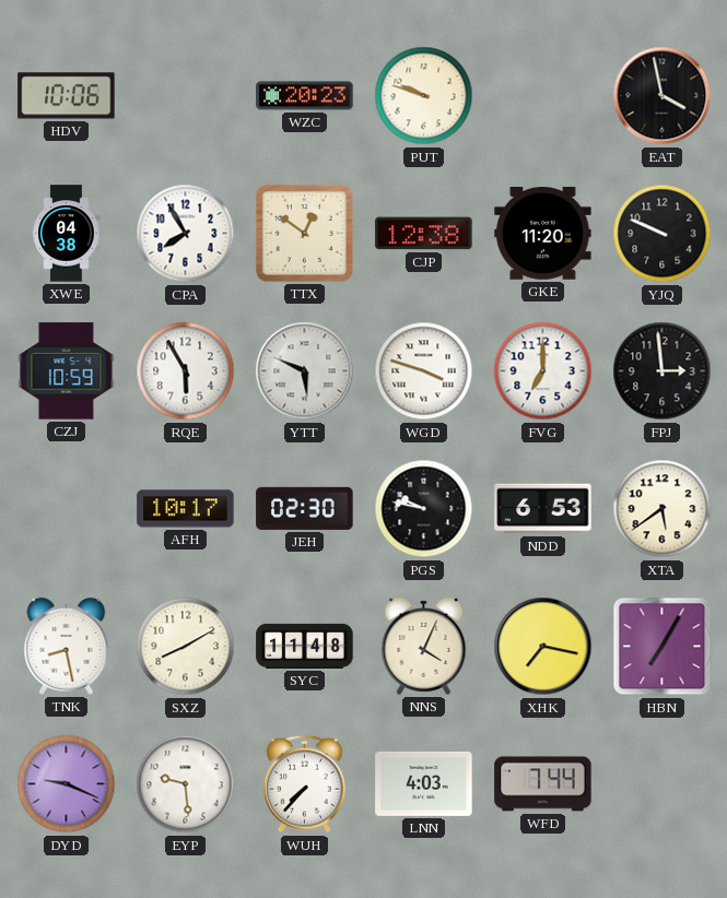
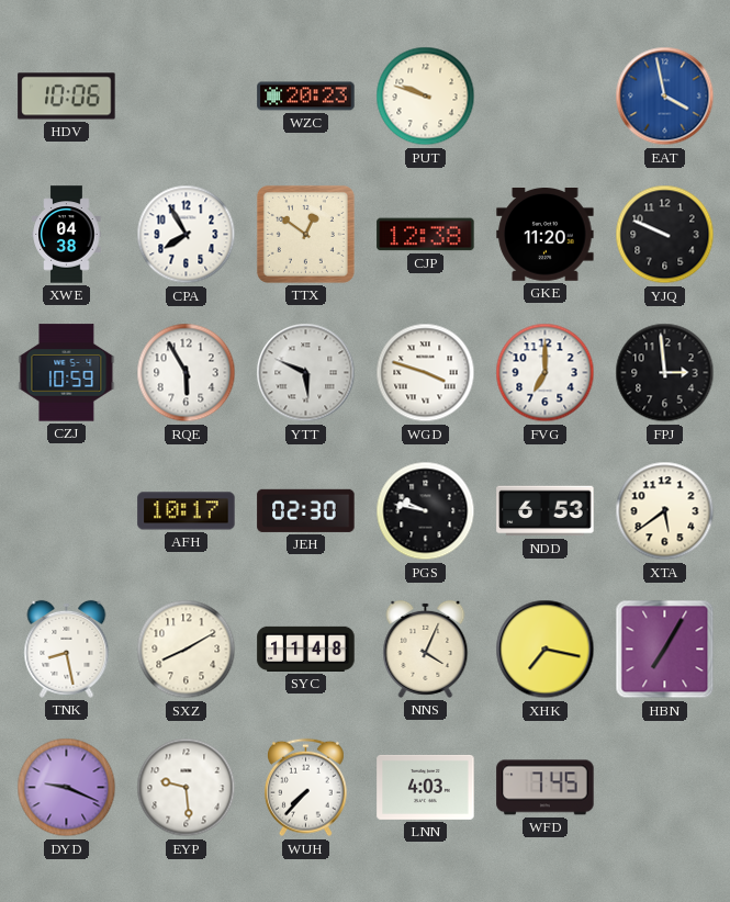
EAT dial: black -> blue
WFD: 7:44 -> 7:45
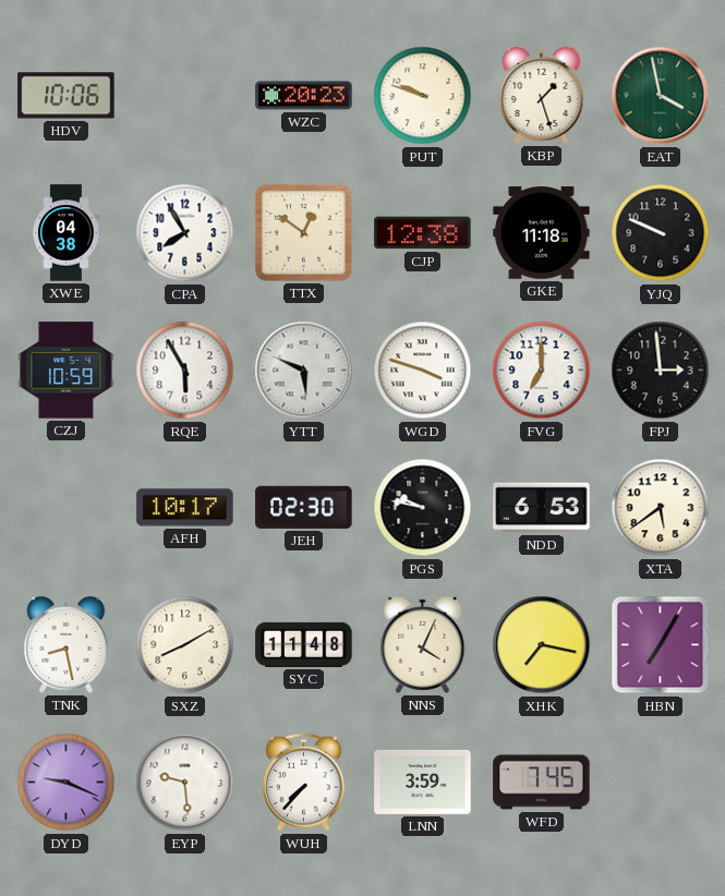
KBP: none -> 1:27
EAT dial: blue -> green
GKE: 11:20 -> 11:18
LNN: 4:03 -> 3:59
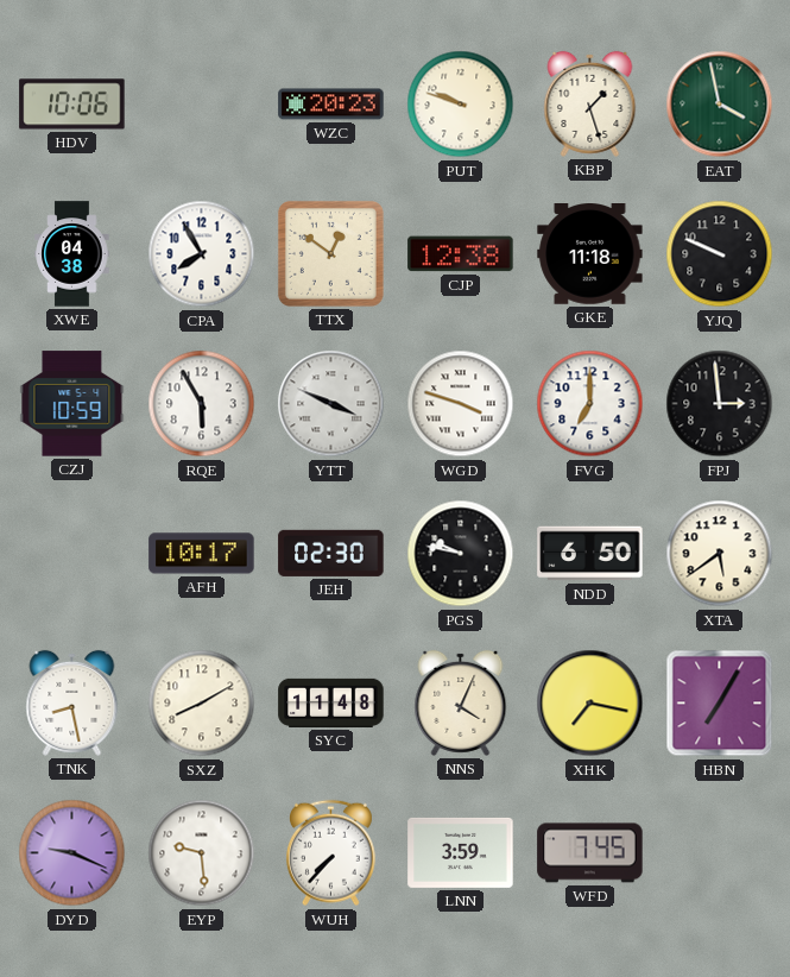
YTT: 5:49 -> 3:49
NDD: 6:53 -> 6:50
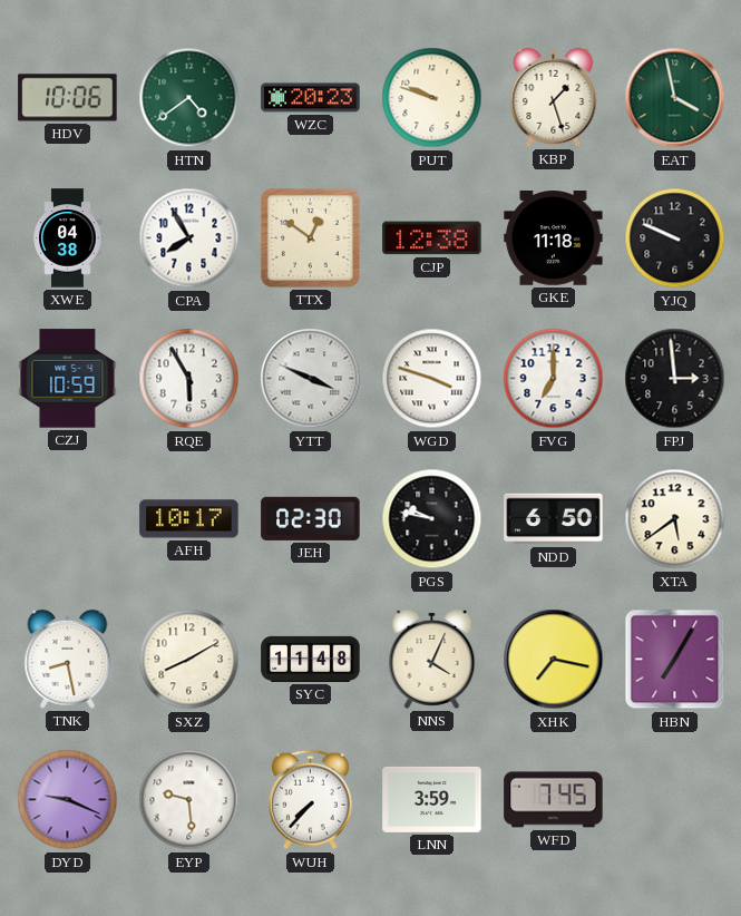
HTN: none -> 4:39
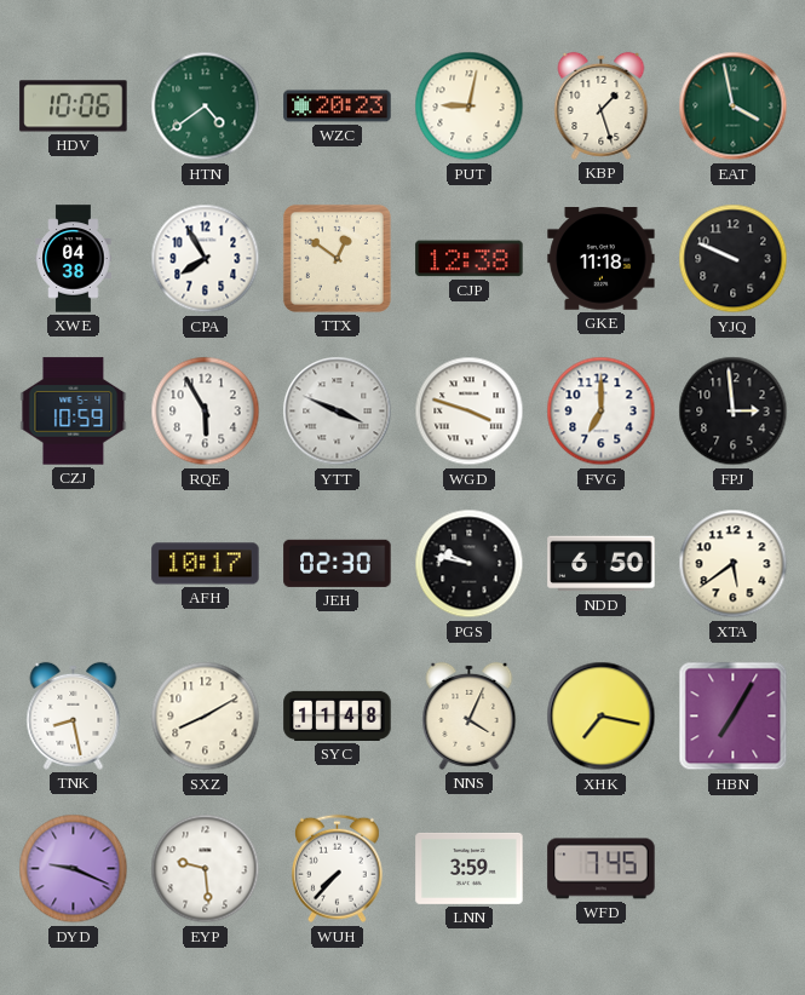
PUT: 9:48 -> 9:02
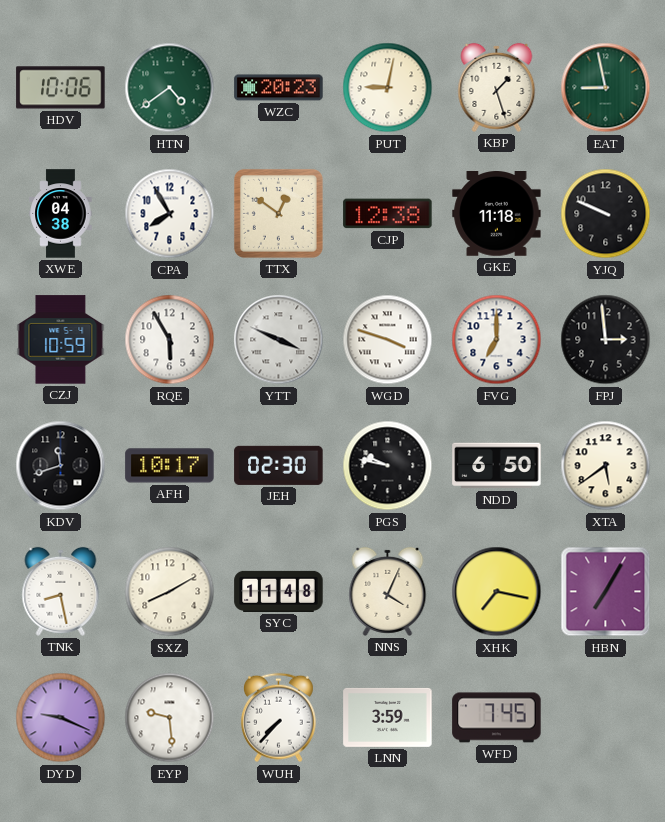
EAT: 3:58 -> 8:58
KDV: none -> 11:42
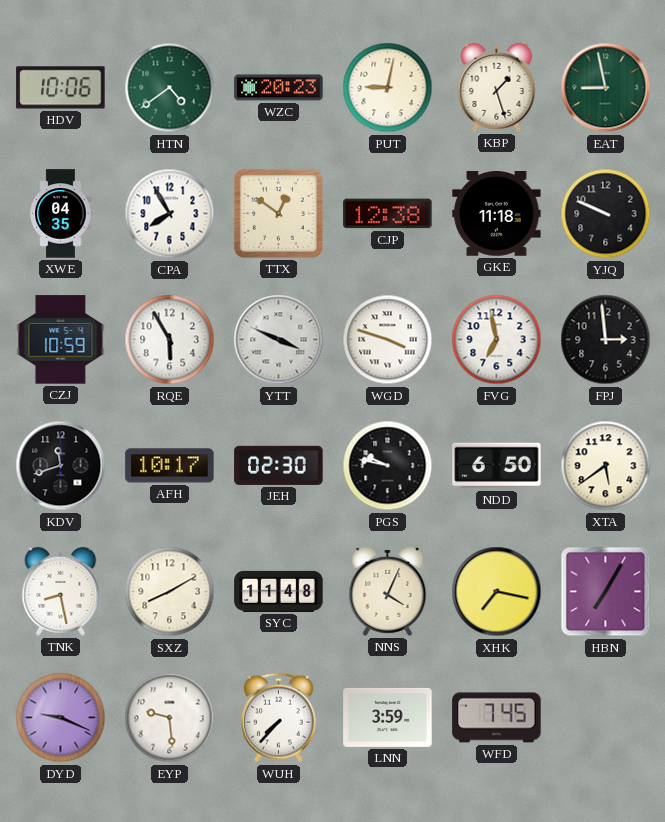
XWE: 04:38 -> 04:35
FVG: 7:00 -> 6:58
